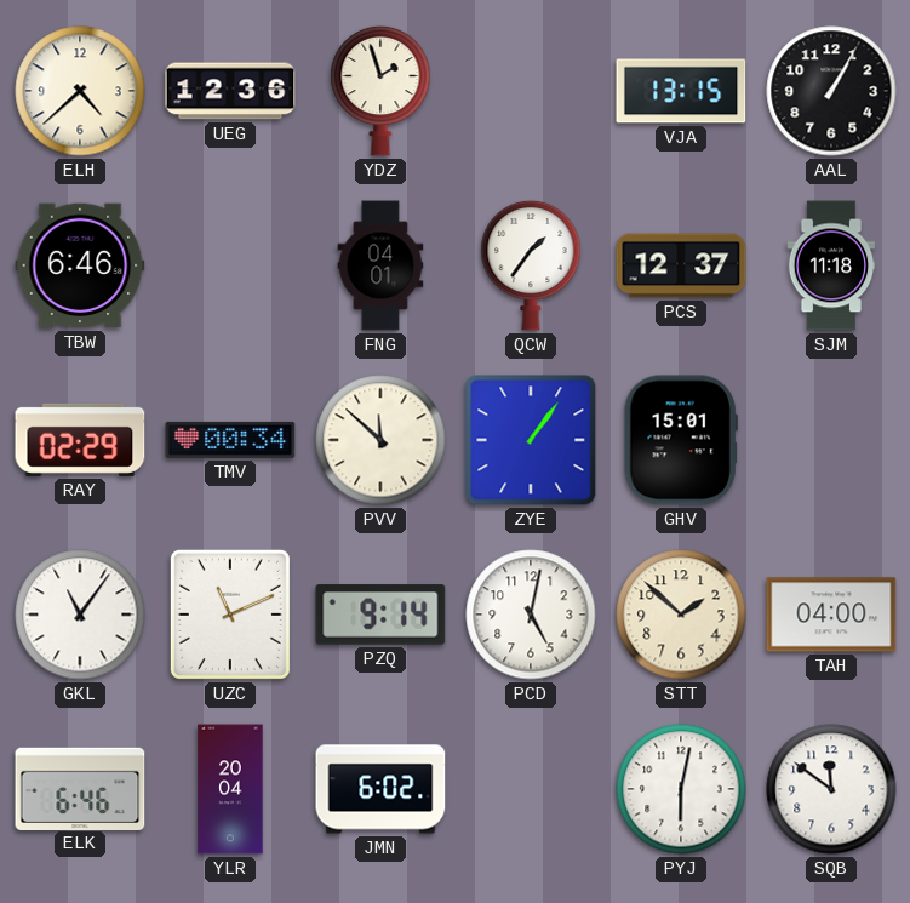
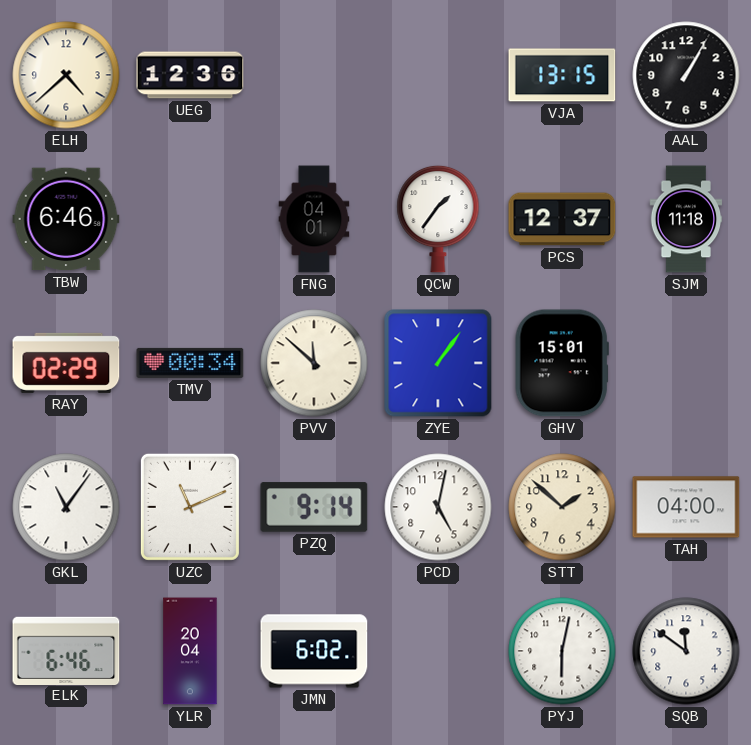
YDZ: 1:57 -> none
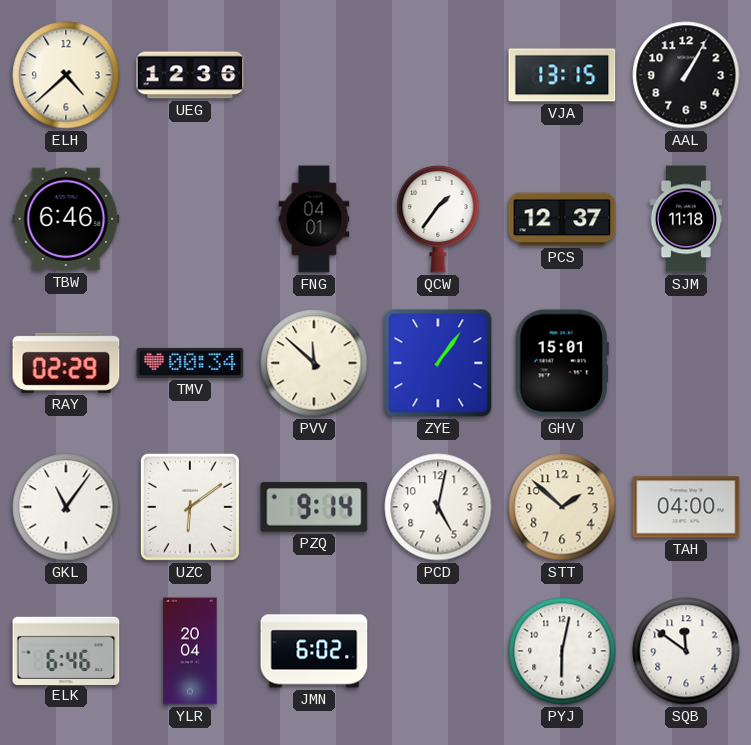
UZC: 11:11 -> 6:09
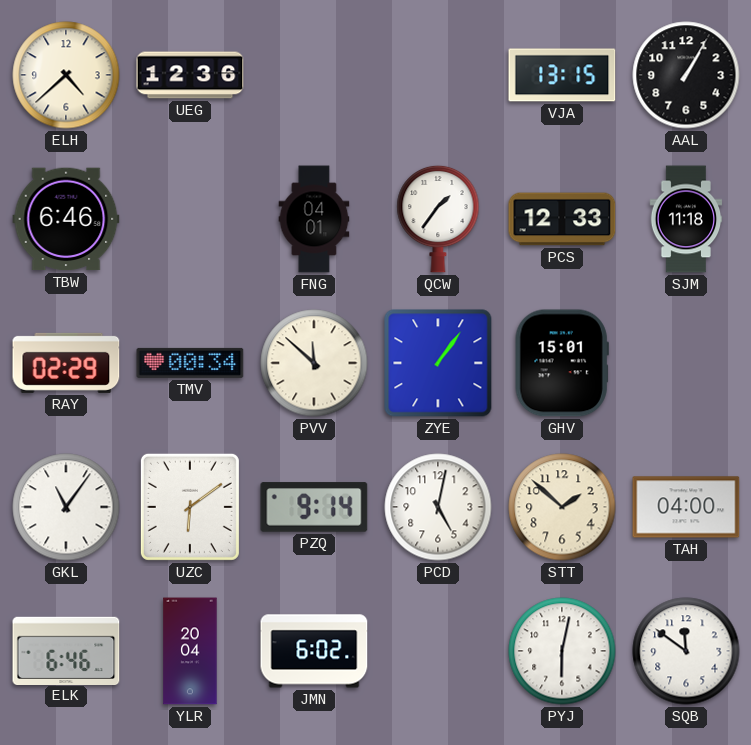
PCS: 12:37 -> 12:33
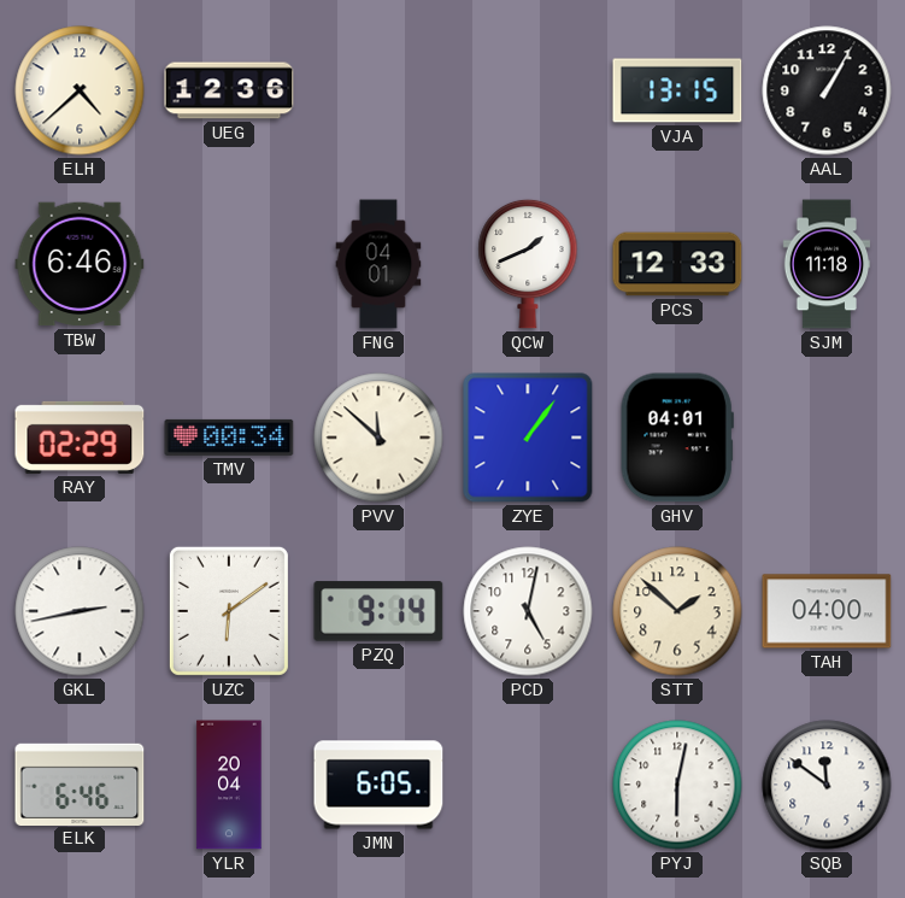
QCW: 1:36 -> 1:41
GHV: 15:01 -> 04:01
GKL: 11:06 -> 2:43
JMN: 6:02 -> 6:05
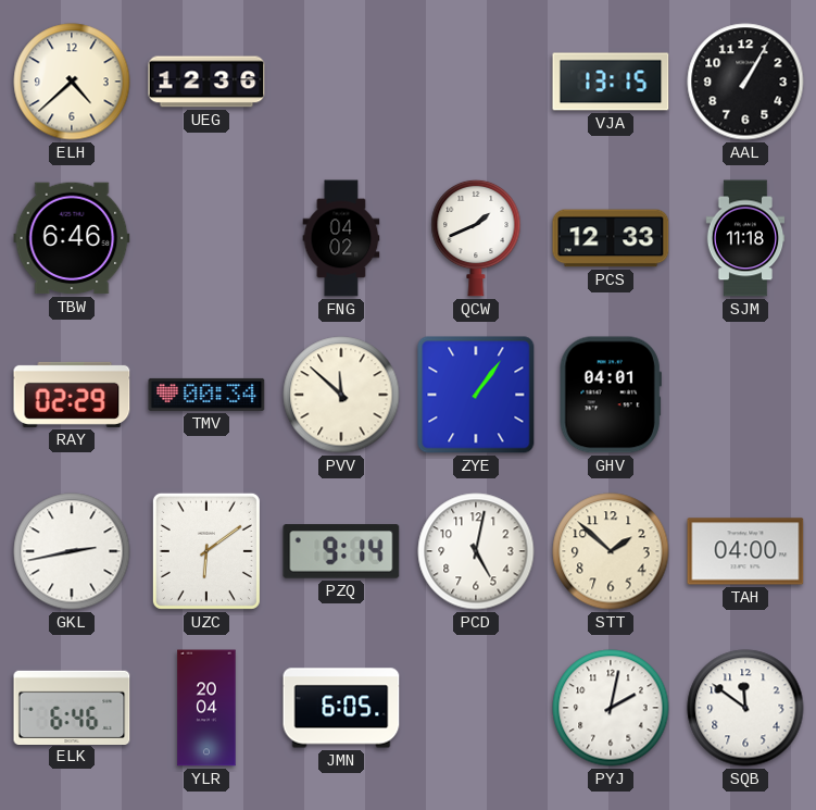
FNG: 04:01 -> 04:02
PYJ: 6:02 -> 2:02
